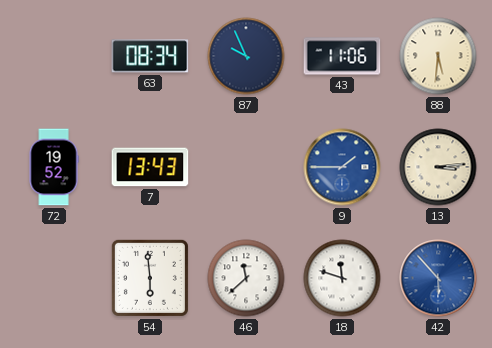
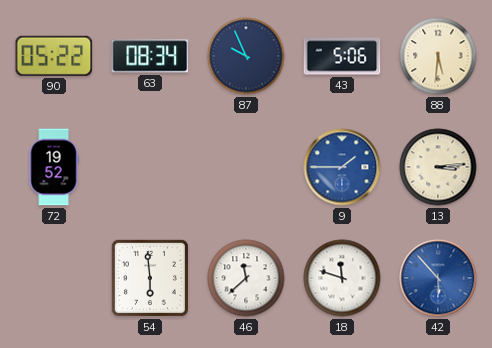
90: none -> 05:22
43: 11:06 -> 5:06
7: 13:43 -> none
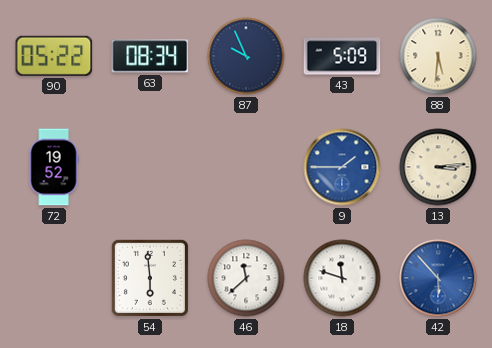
43: 5:06 -> 5:09
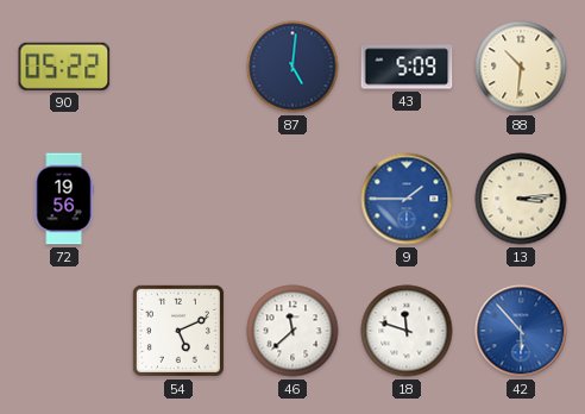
63: 08:34 -> none
87: 9:56 -> 5:01
88: 5:31 -> 10:31
72: 19:52 -> 19:56
54: 5:59 -> 5:11
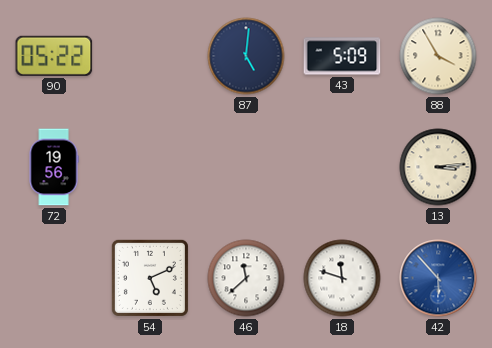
88: 10:31 -> 3:55
9: 1:45 -> none
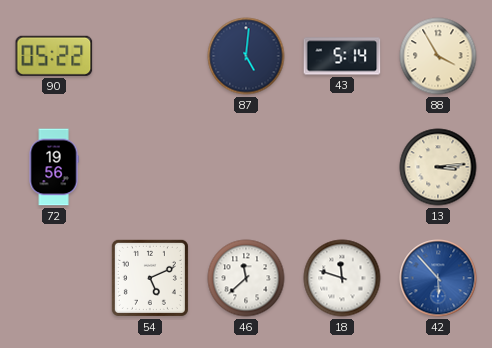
43: 5:09 -> 5:14
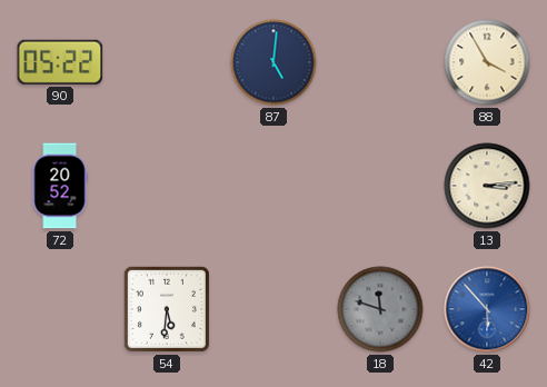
43: 5:14 -> none
72: 19:56 -> 20:52
54: 5:11 -> 5:31
46: 11:38 -> none
18 dial: white -> grey
